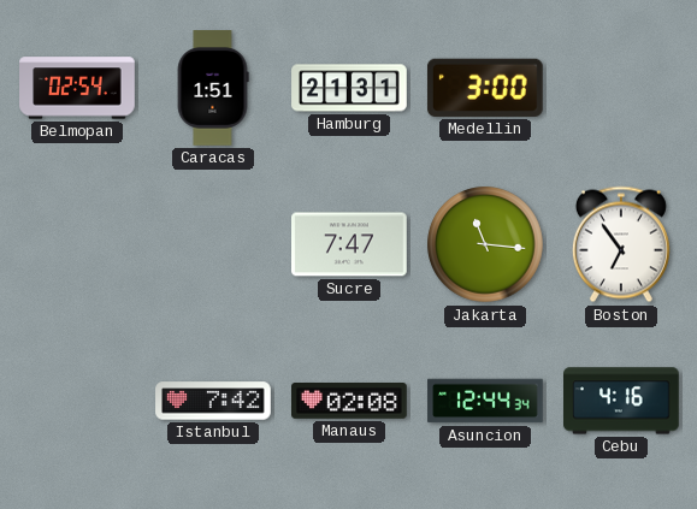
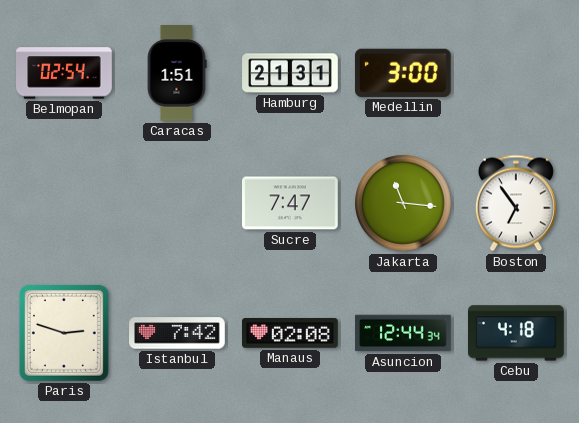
Paris: none -> 2:48
Cebu: 4:16 -> 4:18
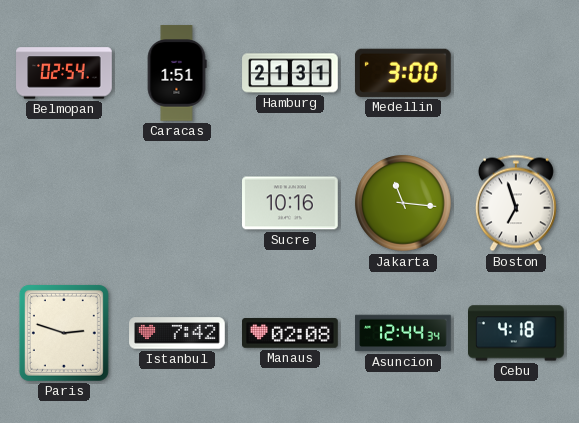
Sucre: 7:47 -> 10:16
Boston: 6:54 -> 6:57
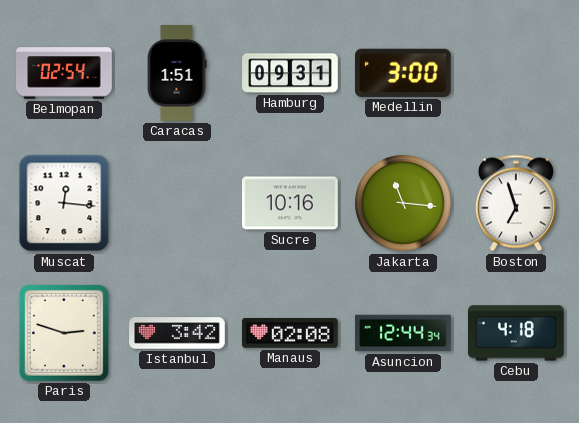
Hamburg: 21:31 -> 09:31
Muscat: none -> 12:16
Istanbul: 7:42 -> 3:42
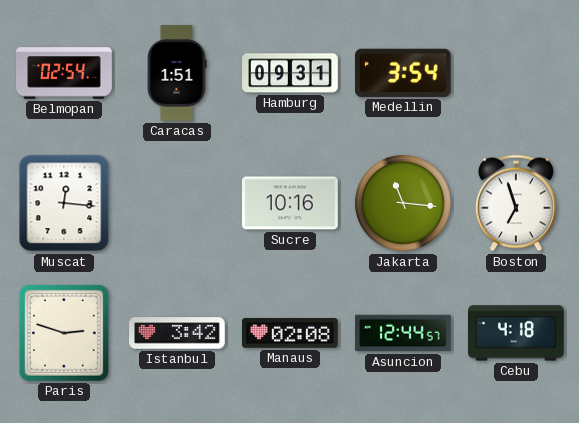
Medellin: 3:00 -> 3:54
Asuncion: 12:44:34 -> 12:44:57
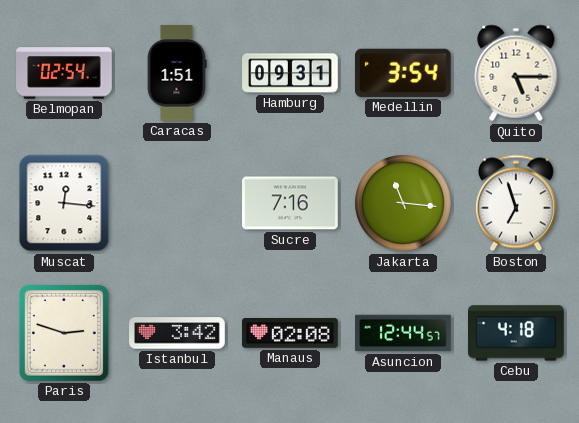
Quito: none -> 5:15
Sucre: 10:16 -> 7:16
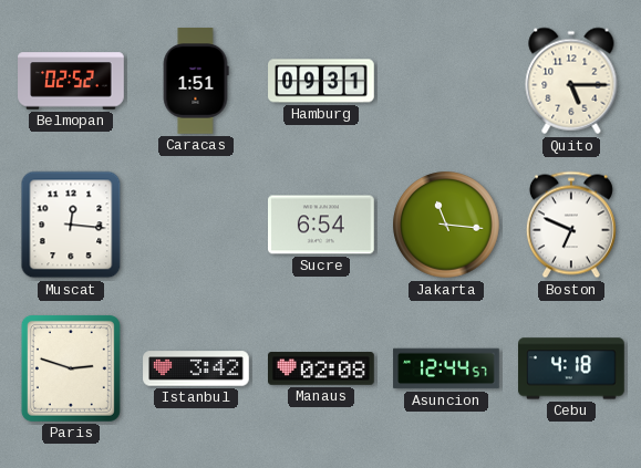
Belmopan: 02:54 -> 02:52
Medellin: 3:54 -> none
Sucre: 7:16 -> 6:54
Boston: 6:57 -> 6:49
